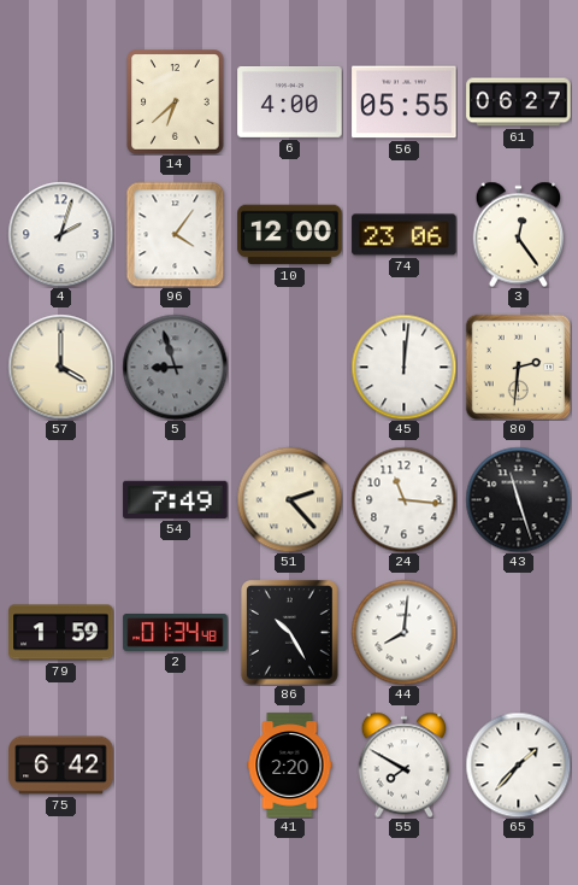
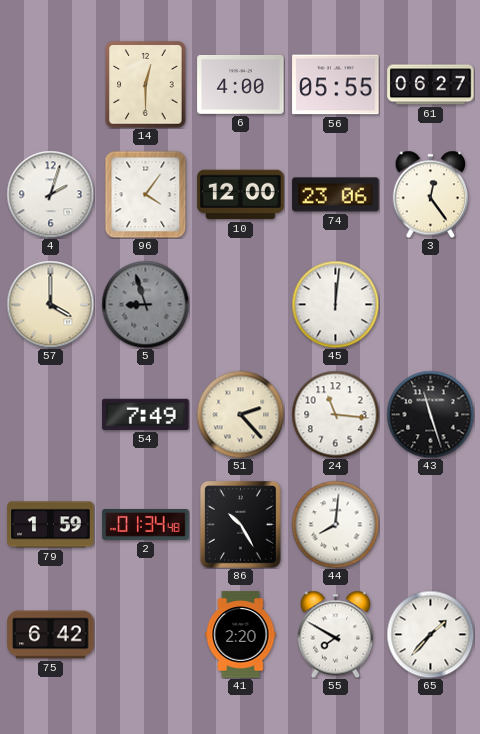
14: 6:38 -> 12:30
80: 2:31 -> none
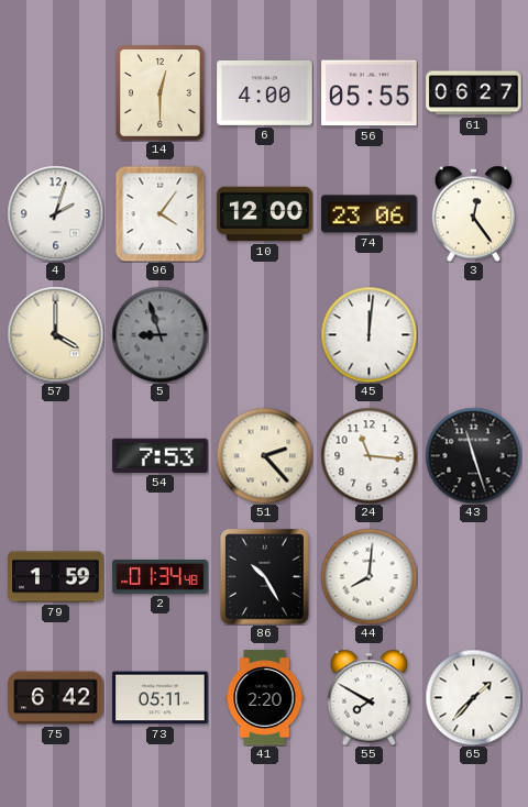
54: 7:49 -> 7:53
73: none -> 05:11
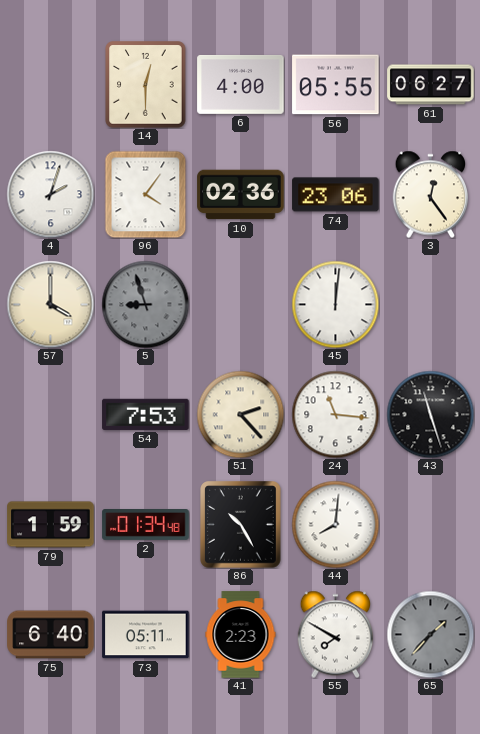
10: 12:00 -> 02:36
75: 6:42 -> 6:40
41: 2:20 -> 2:23
65 dial: white -> grey
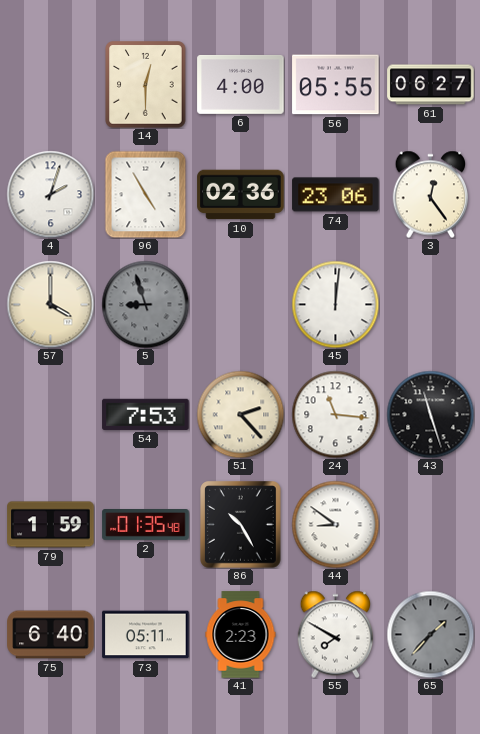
96: 4:06 -> 4:55
2: 01:34 -> 01:35
44: 8:01 -> 8:51
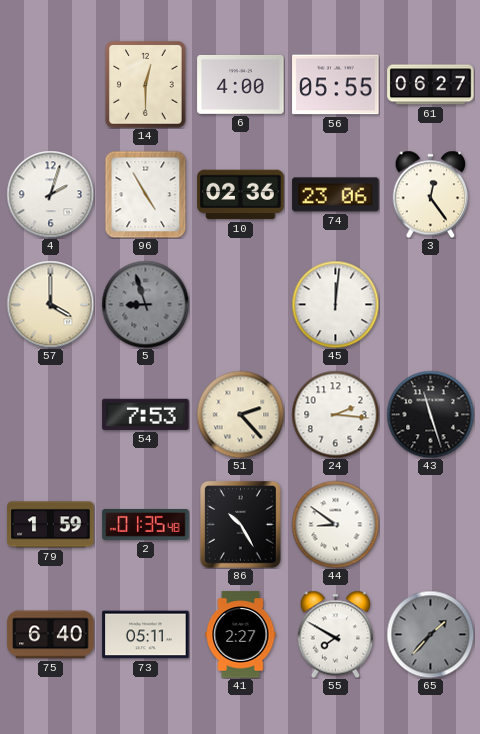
24: 11:16 -> 2:16
41: 2:23 -> 2:27
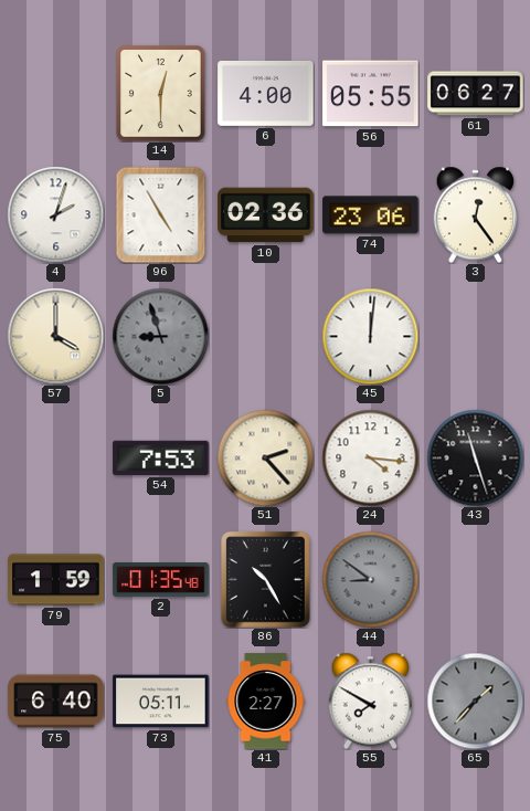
24: 2:16 -> 4:16
44 dial: white -> grey
